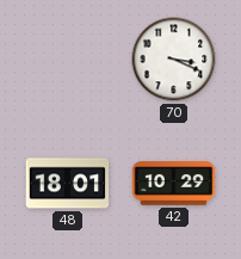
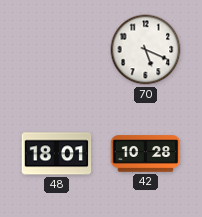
70: 3:19 -> 5:19
42: 10:29 -> 10:28
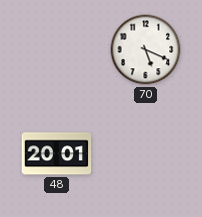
48: 18:01 -> 20:01
42: 10:28 -> none
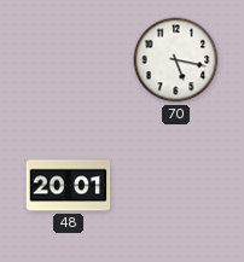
70: 5:19 -> 5:17
